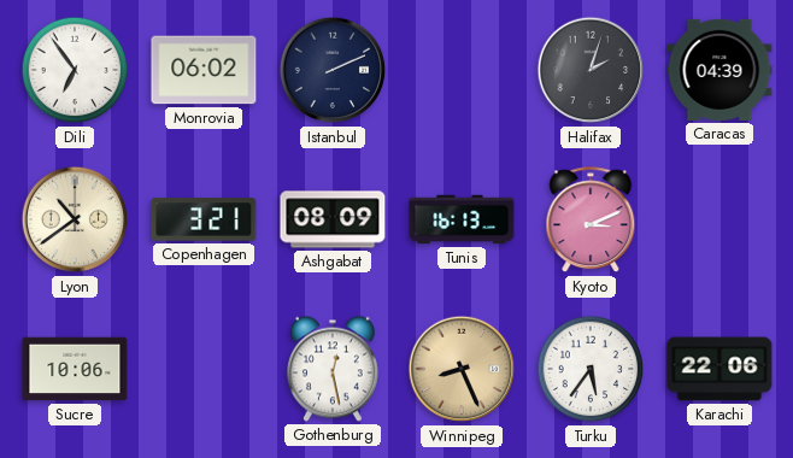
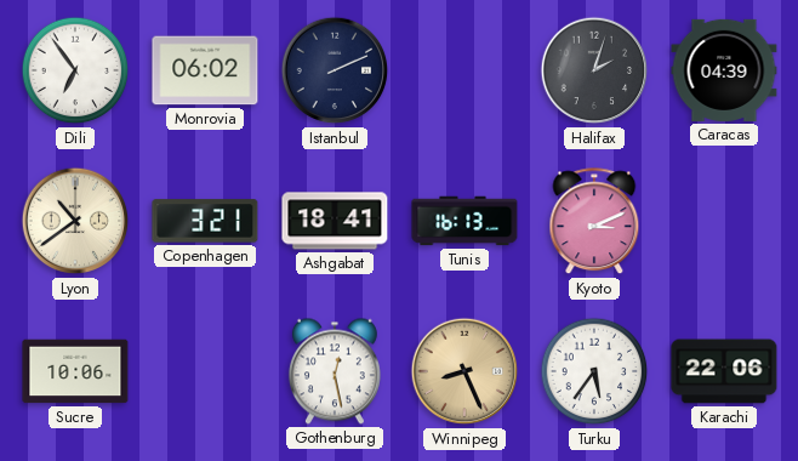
Ashgabat: 08:09 -> 18:41
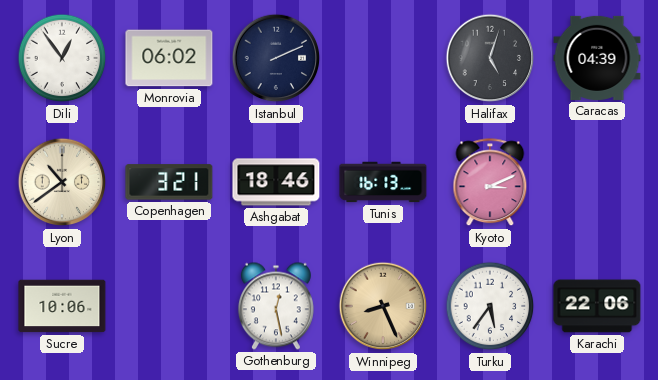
Dili: 6:54 -> 12:54
Halifax: 2:03 -> 5:03
Ashgabat: 18:41 -> 18:46
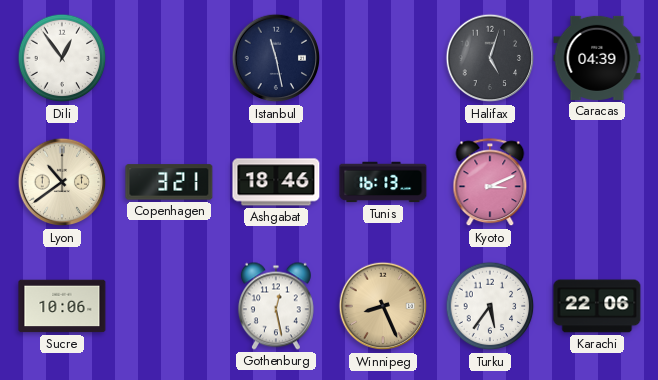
Monrovia: 06:02 -> none
Istanbul: 2:11 -> 11:28
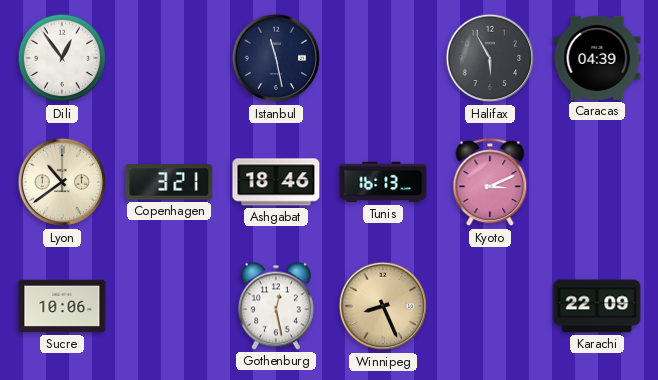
Halifax: 5:03 -> 5:55
Turku: 5:36 -> none
Karachi: 22:06 -> 22:09
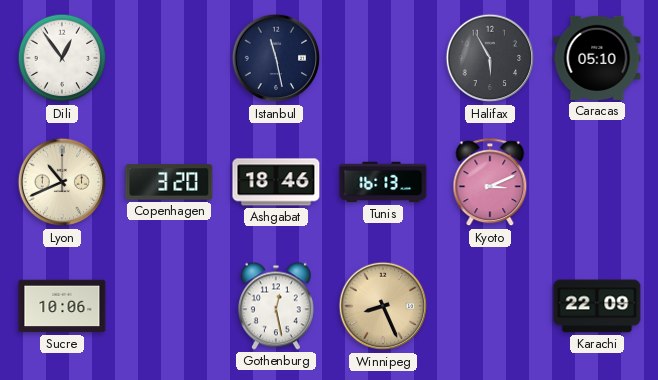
Caracas: 04:39 -> 05:10
Lyon: 10:39 -> 10:41
Copenhagen: 3:21 -> 3:20
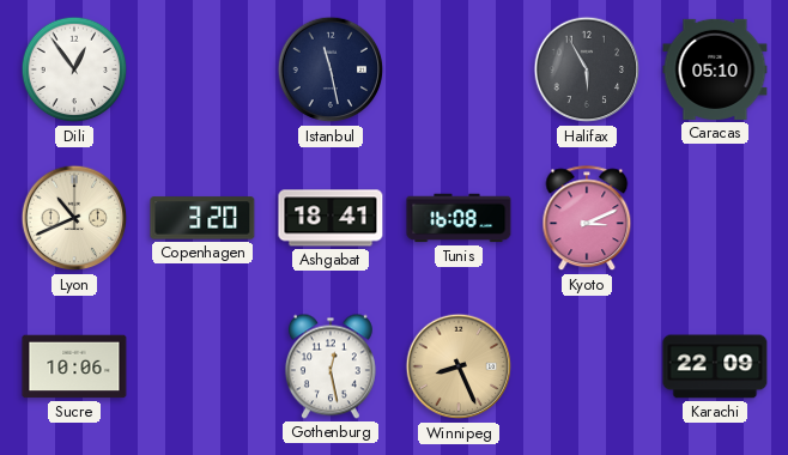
Ashgabat: 18:46 -> 18:41
Tunis: 16:13 -> 16:08
